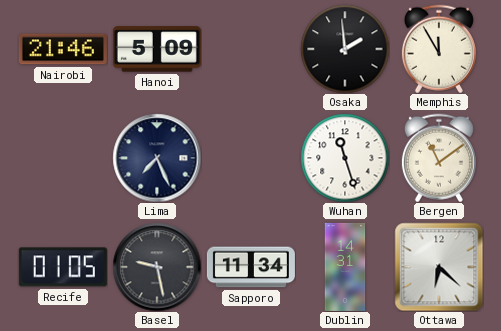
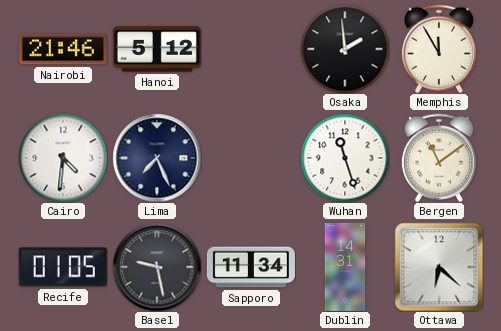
Hanoi: 5:09 -> 5:12
Cairo: none -> 4:31
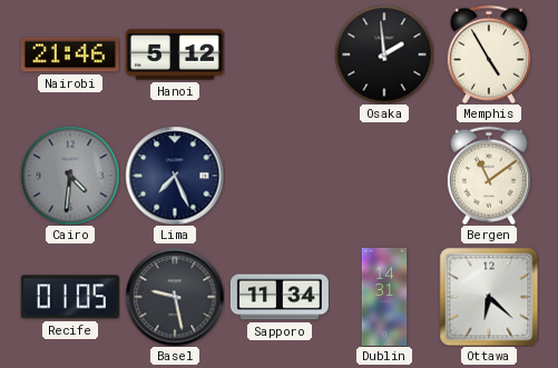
Memphis: 11:55 -> 4:55
Cairo dial: white -> grey
Wuhan: 11:27 -> none
